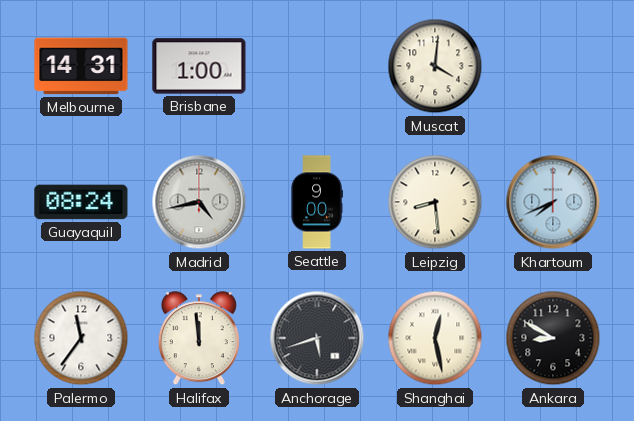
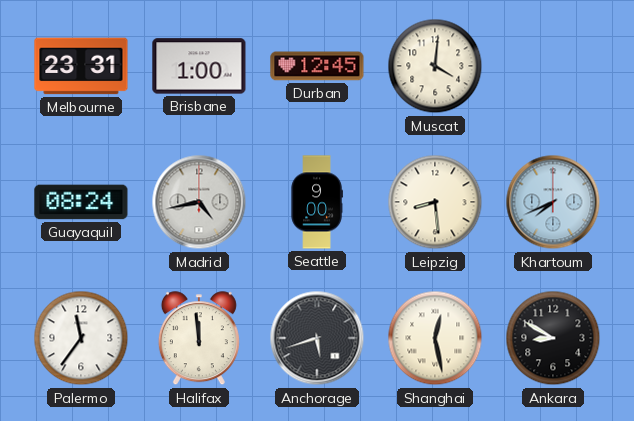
Melbourne: 14:31 -> 23:31
Durban: none -> 12:45
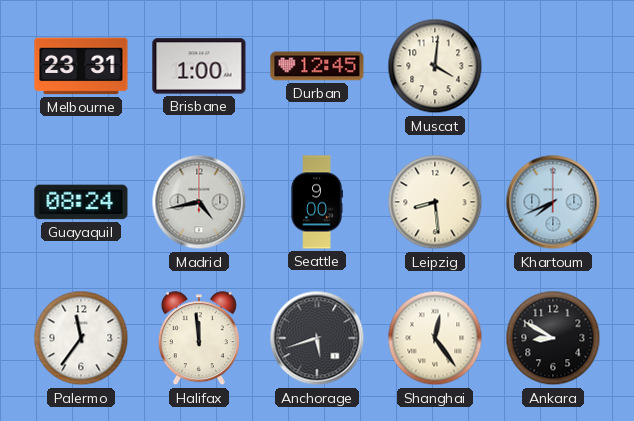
Shanghai: 12:28 -> 12:24
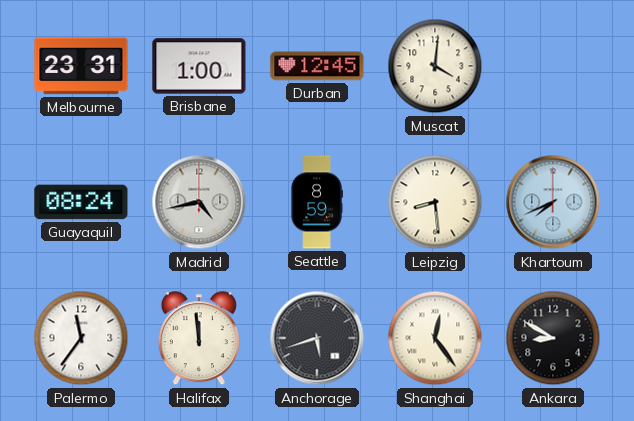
Seattle: 9:00 -> 8:59
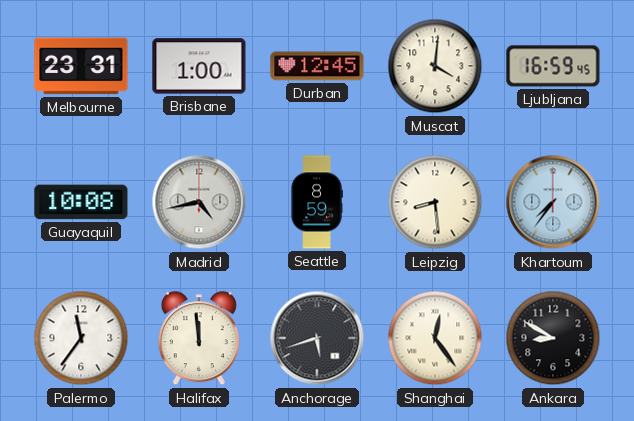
Ljubljana: none -> 16:59
Guayaquil: 08:24 -> 10:08
Khartoum: 7:41 -> 7:36
